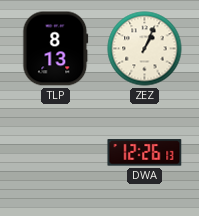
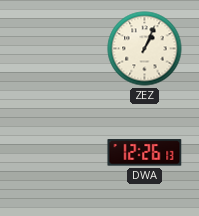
TLP: 8:13 -> none
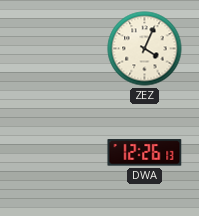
ZEZ: 1:04 -> 4:04
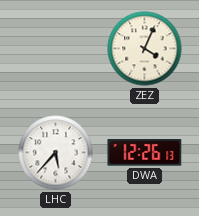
LHC: none -> 5:37
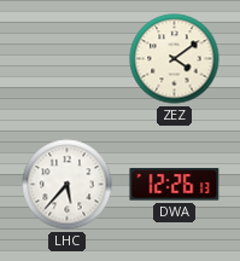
ZEZ: 4:04 -> 4:09
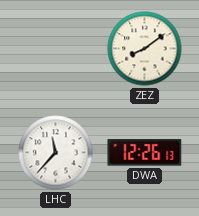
ZEZ: 4:09 -> 8:09
LHC: 5:37 -> 11:37
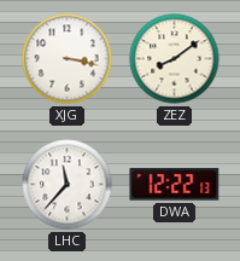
XJG: none -> 3:17
DWA: 12:26 -> 12:22
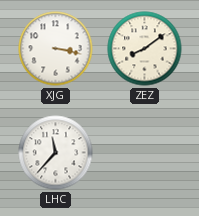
DWA: 12:22 -> none
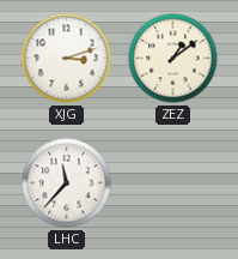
XJG: 3:17 -> 3:12
ZEZ: 8:09 -> 1:09
